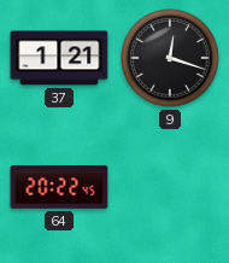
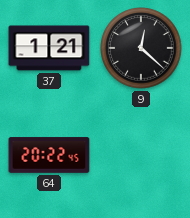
9: 12:18 -> 12:22
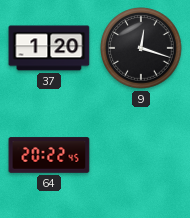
37: 1:21 -> 1:20
9: 12:22 -> 12:18
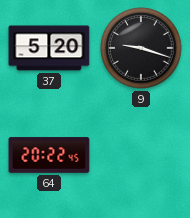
37: 1:20 -> 5:20
9: 12:18 -> 9:18
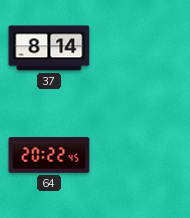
37: 5:20 -> 8:14
9: 9:18 -> none
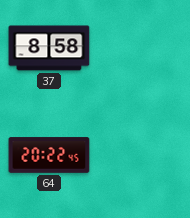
37: 8:14 -> 8:58
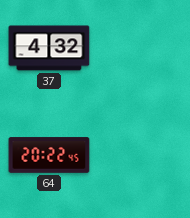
37: 8:58 -> 4:32
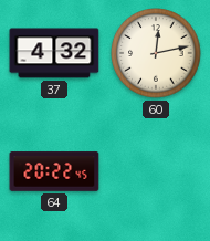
60: none -> 12:13
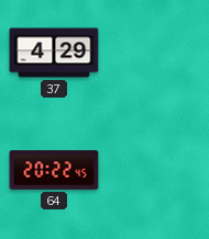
37: 4:32 -> 4:29
60: 12:13 -> none
